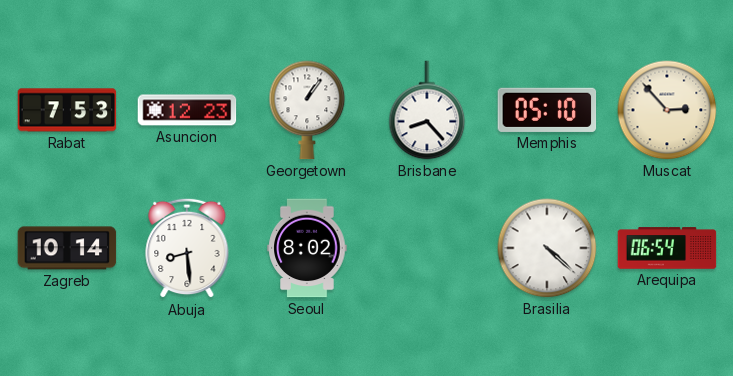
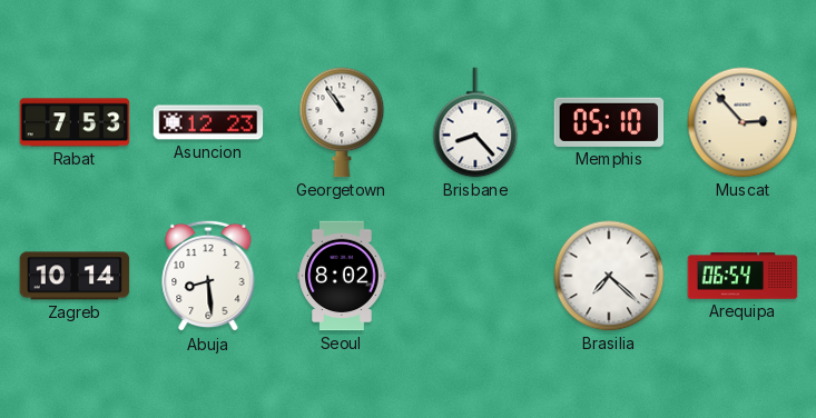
Georgetown: 1:06 -> 10:54
Brasilia: 4:22 -> 7:22
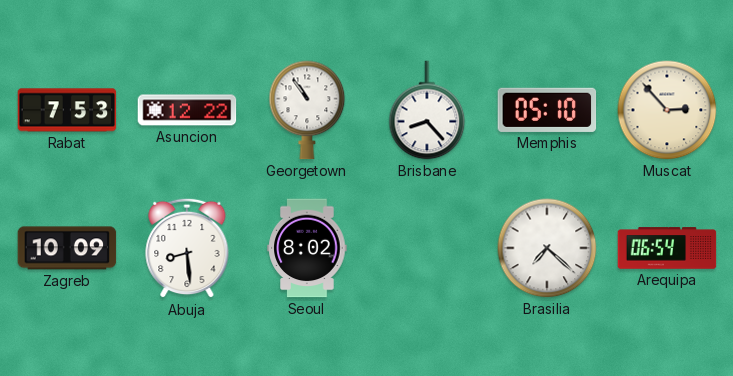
Asuncion: 12:23 -> 12:22
Zagreb: 10:14 -> 10:09
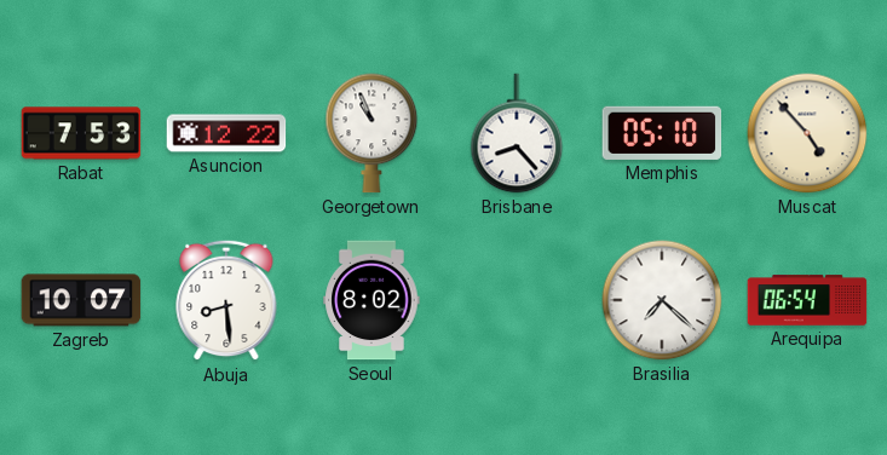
Georgetown: 10:54 -> 10:56
Muscat: 2:53 -> 4:53
Zagreb: 10:09 -> 10:07
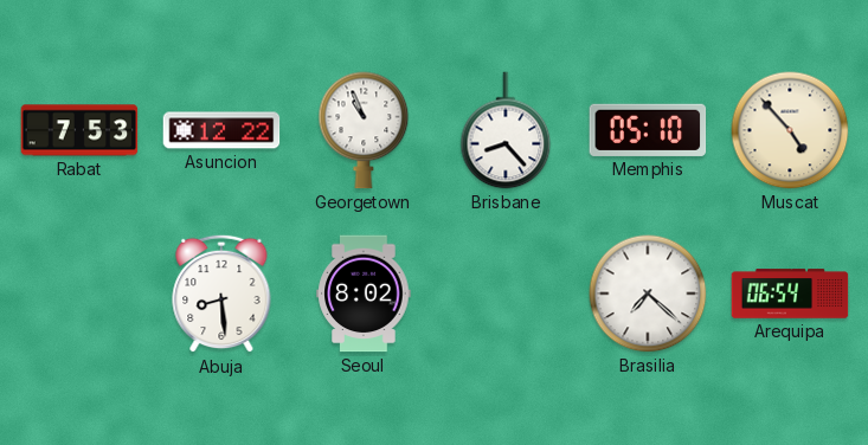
Zagreb: 10:07 -> none
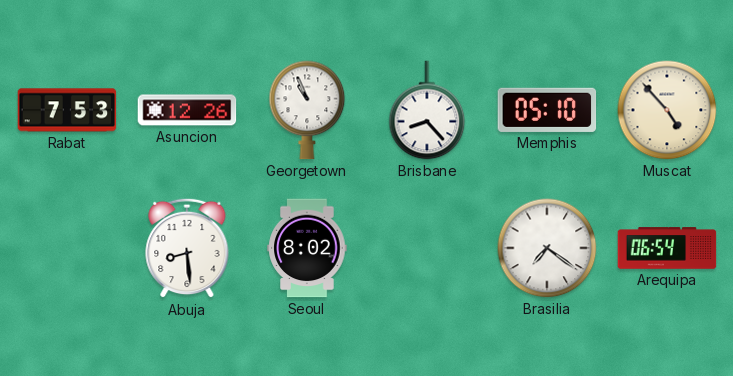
Asuncion: 12:22 -> 12:26
Brasilia: 7:22 -> 7:21
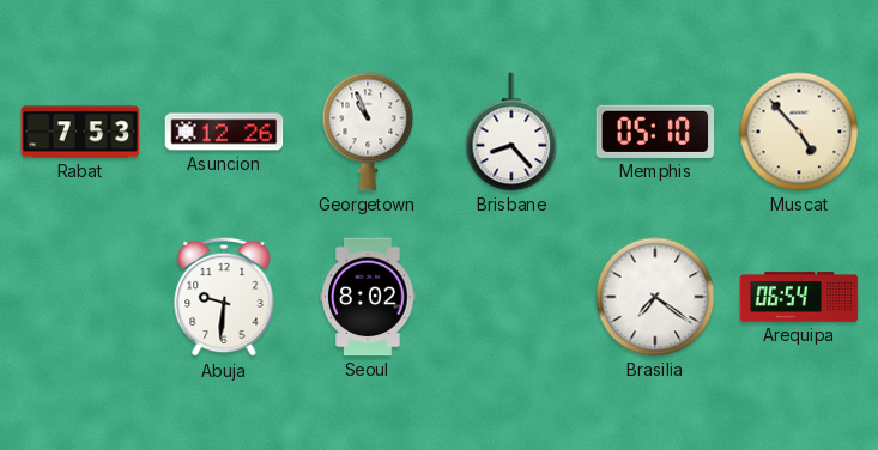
Abuja: 8:29 -> 9:31
